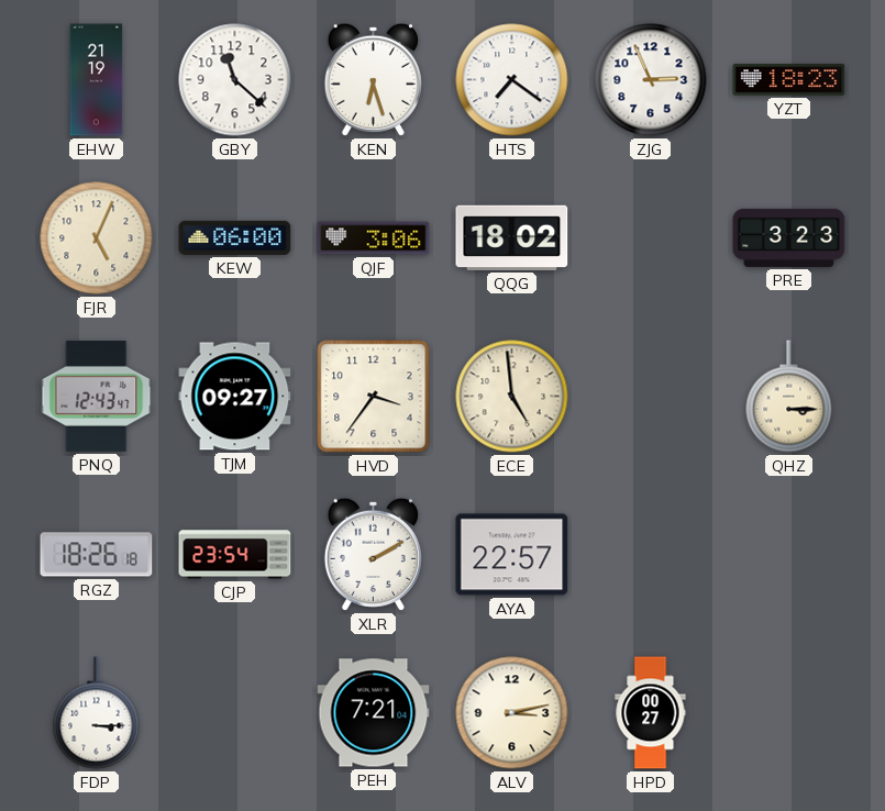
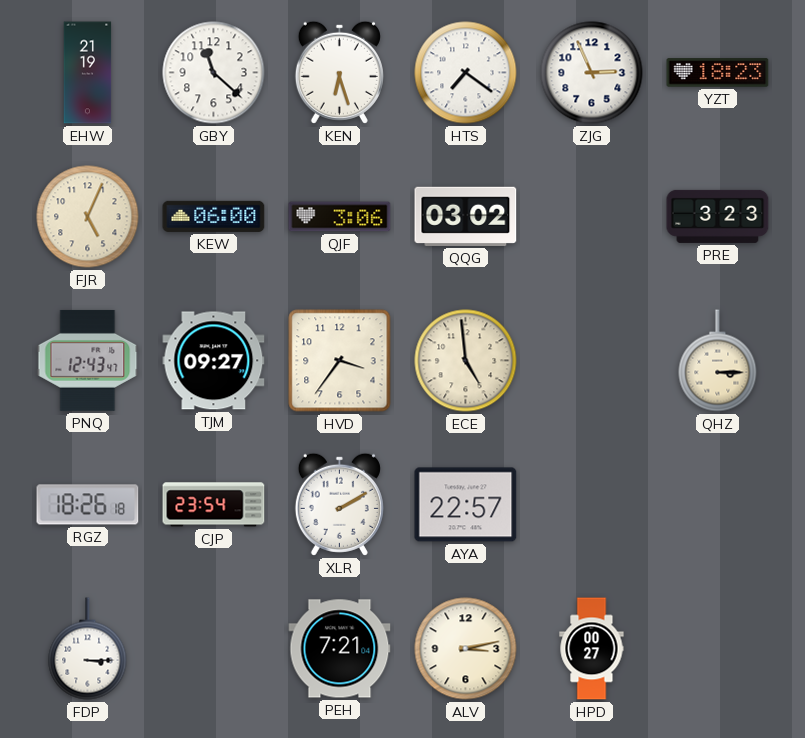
QQG: 18:02 -> 03:02
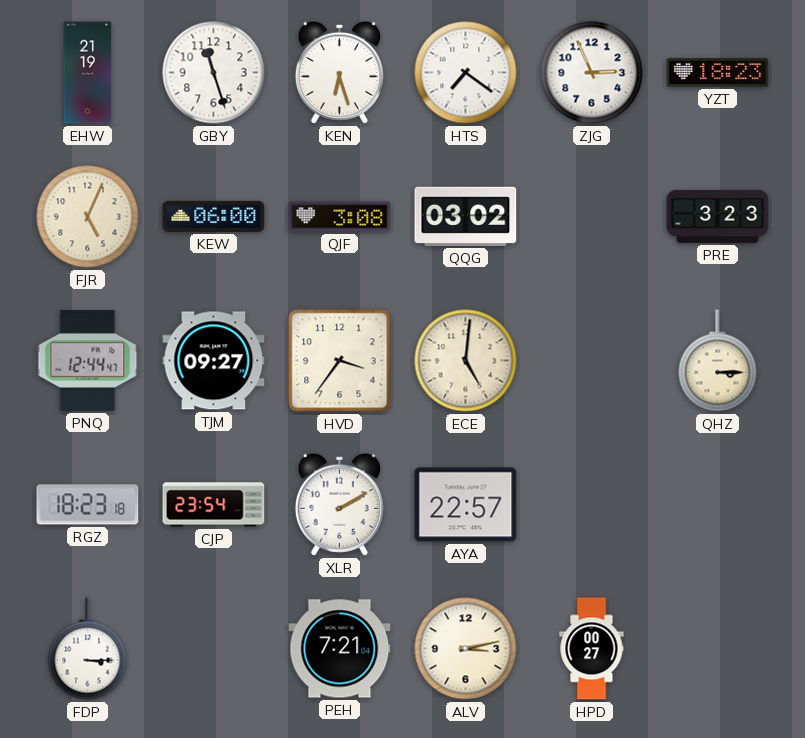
GBY: 11:22 -> 11:27
QJF: 3:06 -> 3:08
PNQ: 12:43 -> 12:44
ECE: 4:59 -> 5:01
RGZ: 18:26 -> 18:23
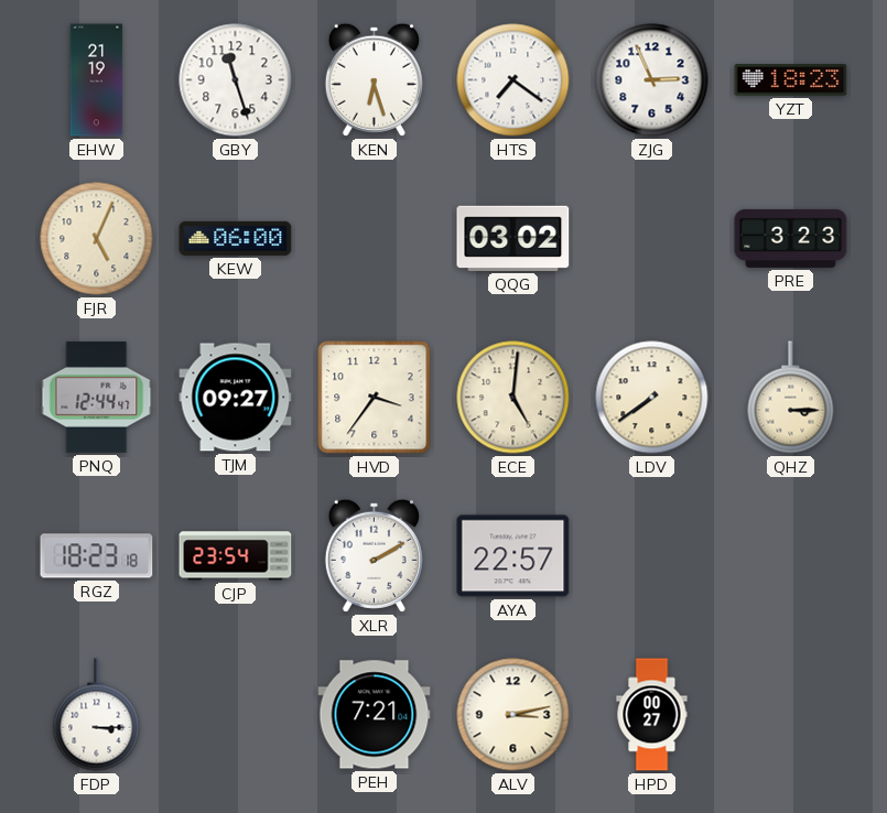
QJF: 3:08 -> none
LDV: none -> 7:39
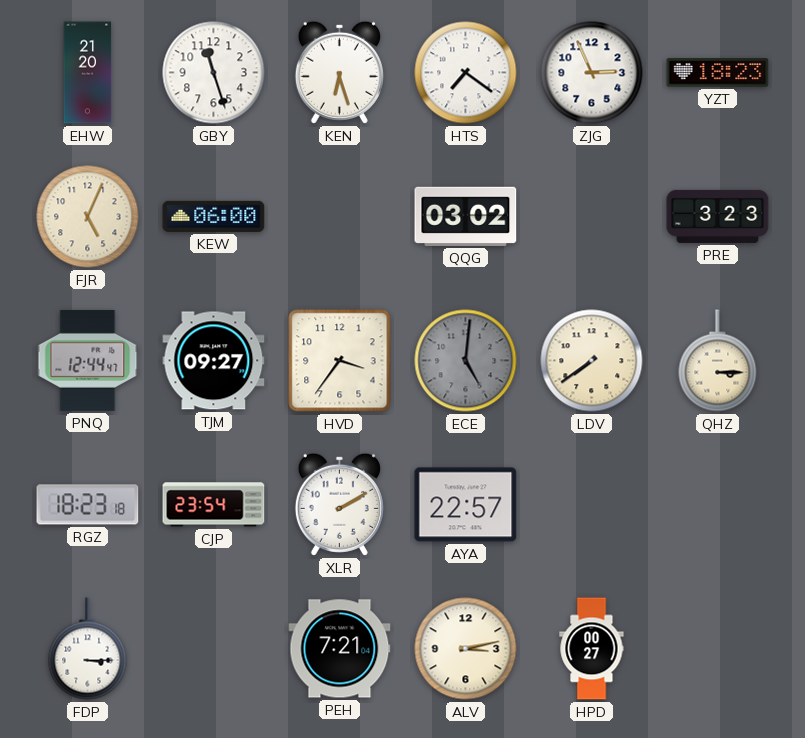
EHW: 21:19 -> 21:20
ECE dial: cream -> grey
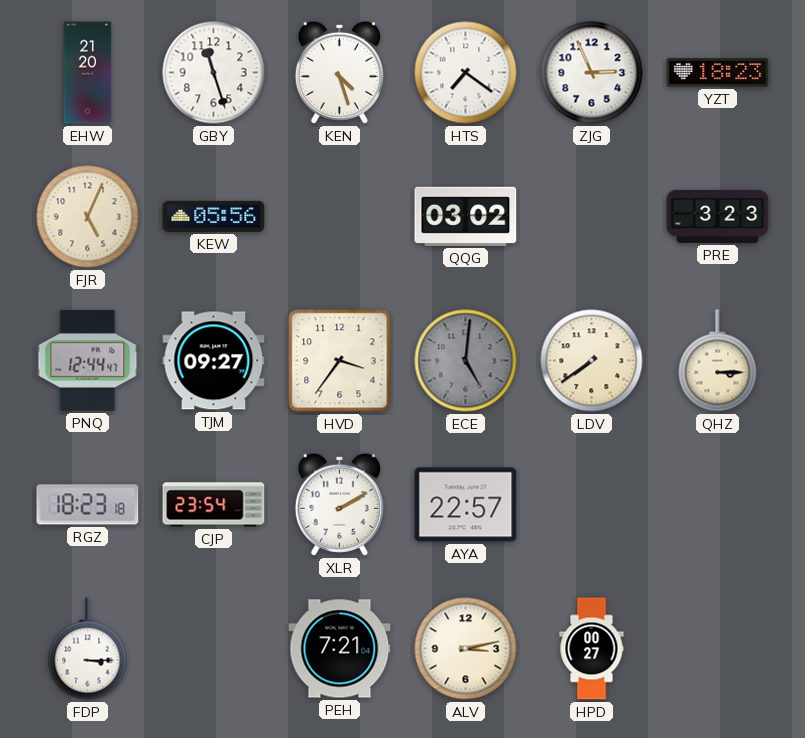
KEN: 6:27 -> 4:27
KEW: 06:00 -> 05:56
